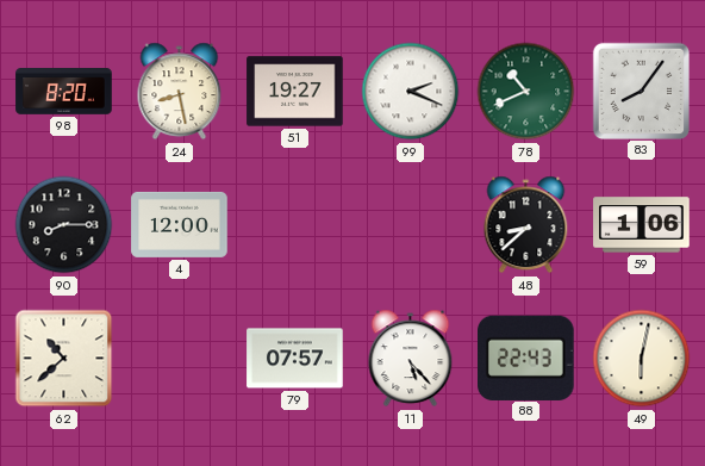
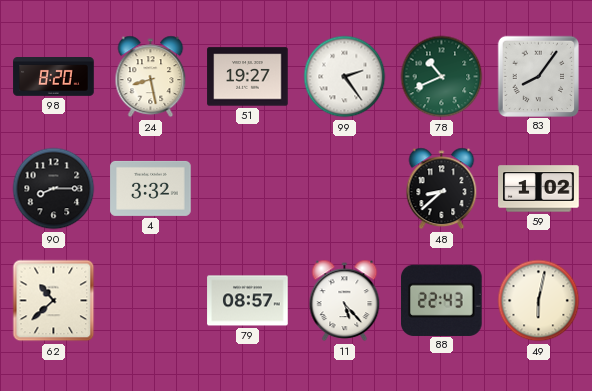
99: 2:19 -> 2:24
4: 12:00 -> 3:32
59: 1:06 -> 1:02
79: 07:57 -> 08:57
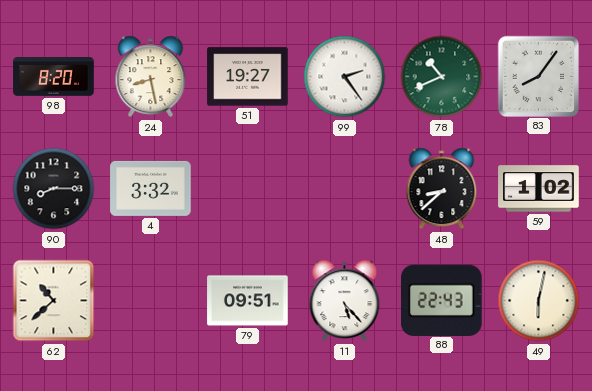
79: 08:57 -> 09:51
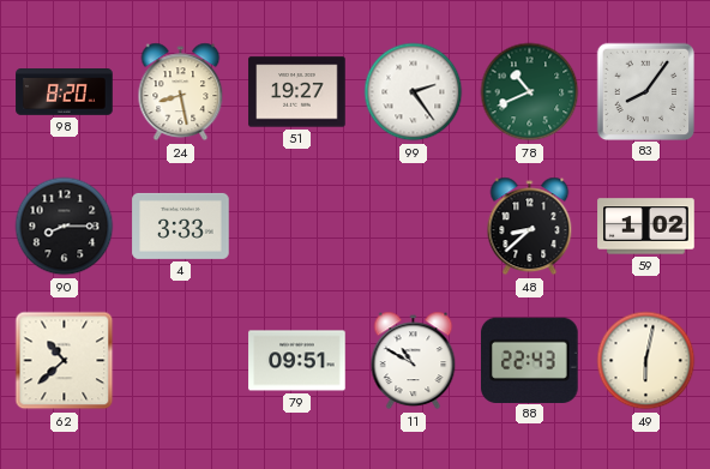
4: 3:32 -> 3:33
11: 5:23 -> 10:50
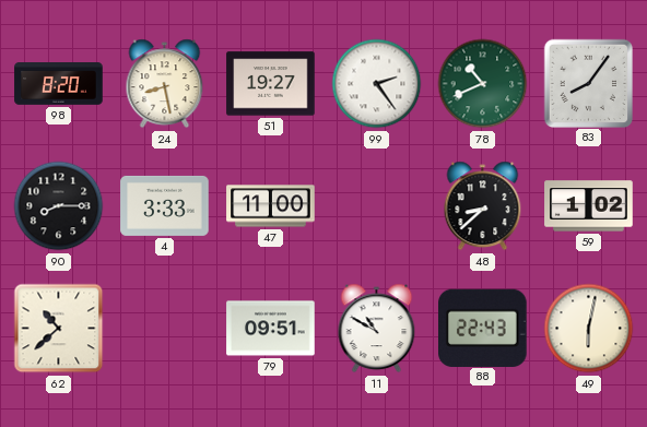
47: none -> 11:00
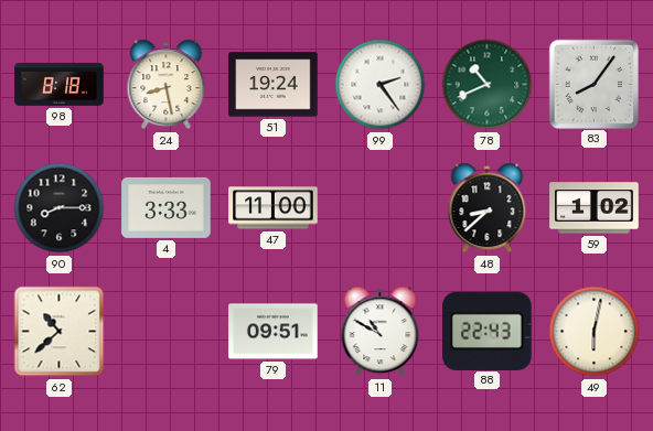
98: 8:20 -> 8:18
51: 19:27 -> 19:24
